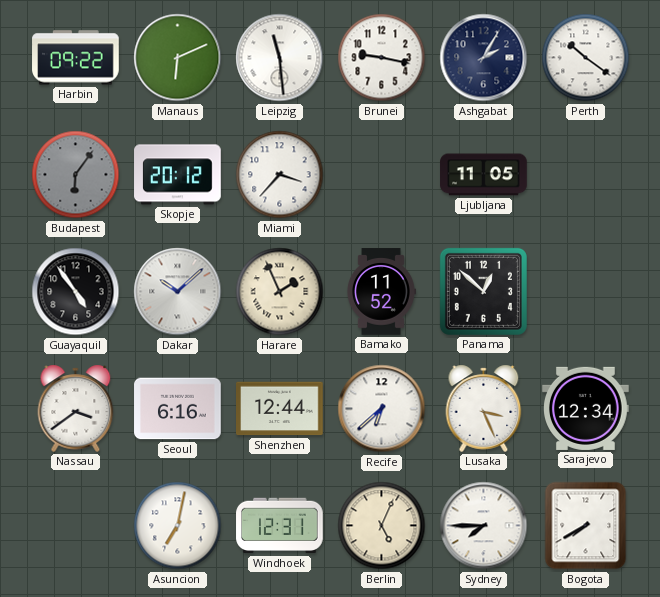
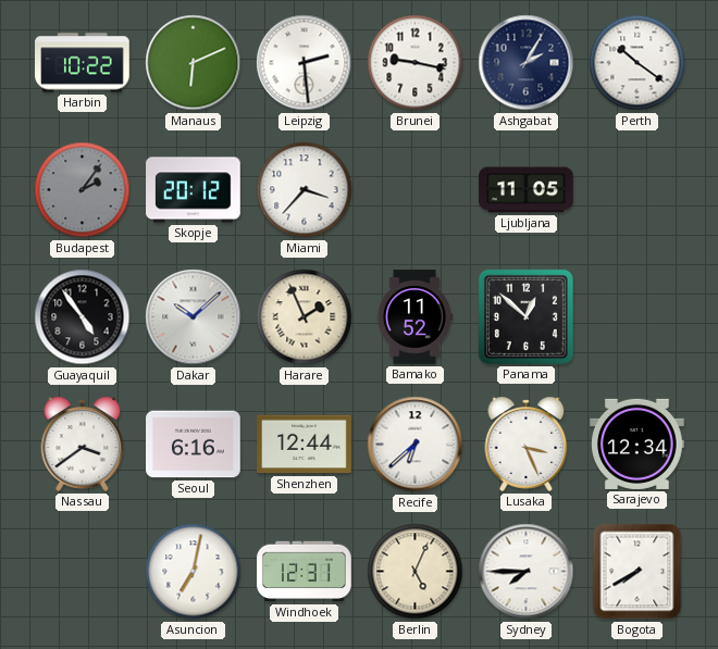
Harbin: 09:22 -> 10:22
Leipzig: 11:29 -> 2:29
Budapest: 6:06 -> 2:06
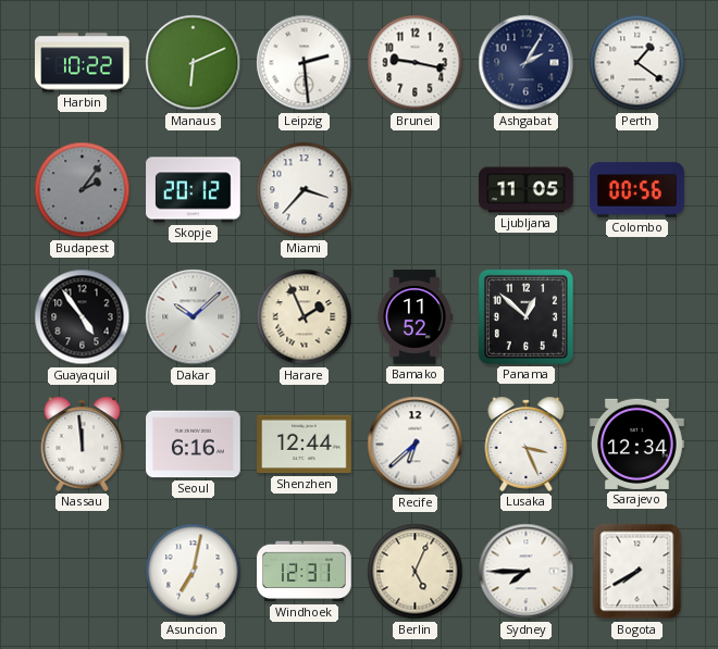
Perth: 10:21 -> 1:21
Colombo: none -> 00:56
Nassau: 3:39 -> 11:59
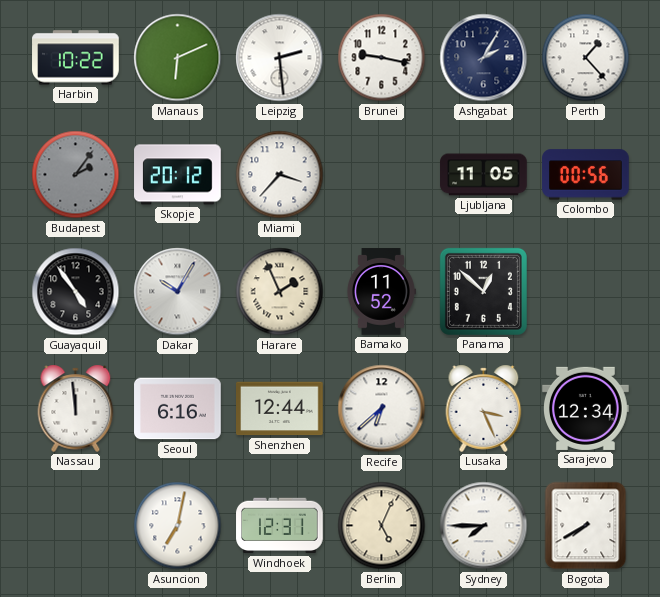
Perth: 1:21 -> 1:23
Dakar: 10:08 -> 10:05
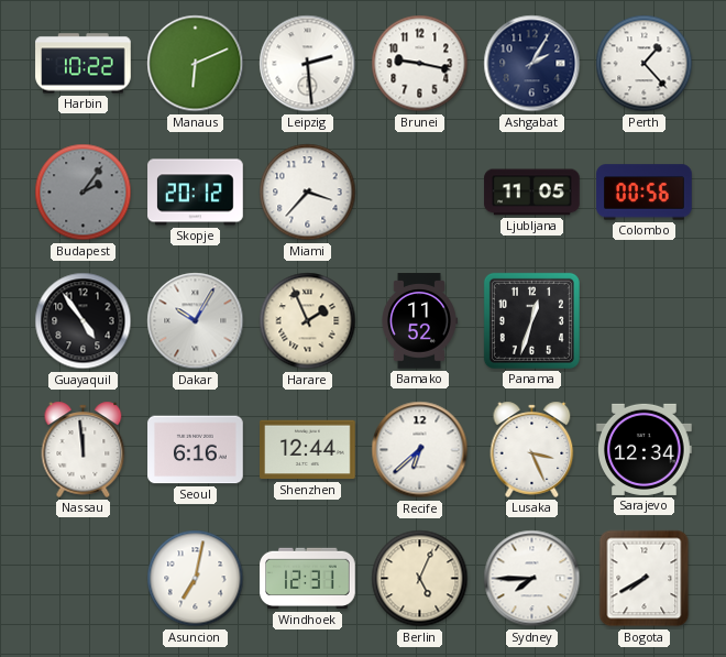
Panama: 12:52 -> 12:33
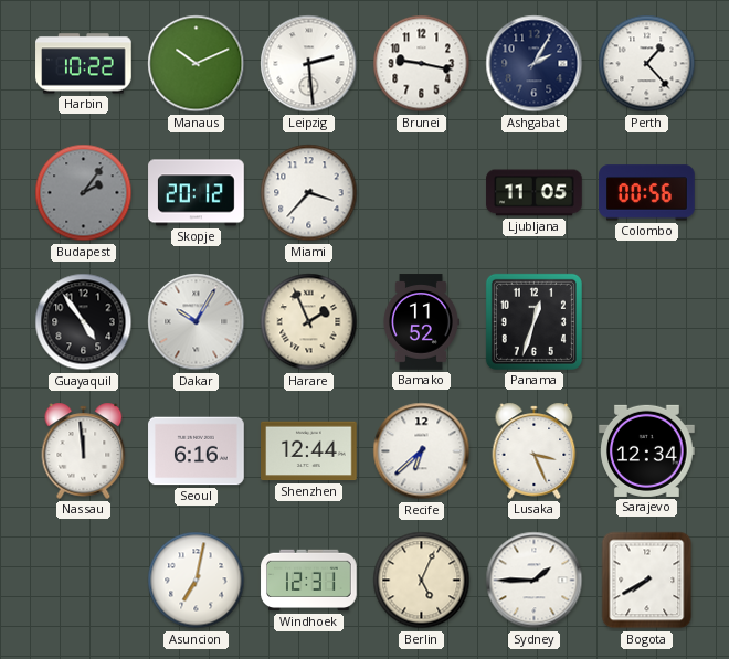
Manaus: 6:11 -> 10:11
Sydney: 7:45 -> 1:45
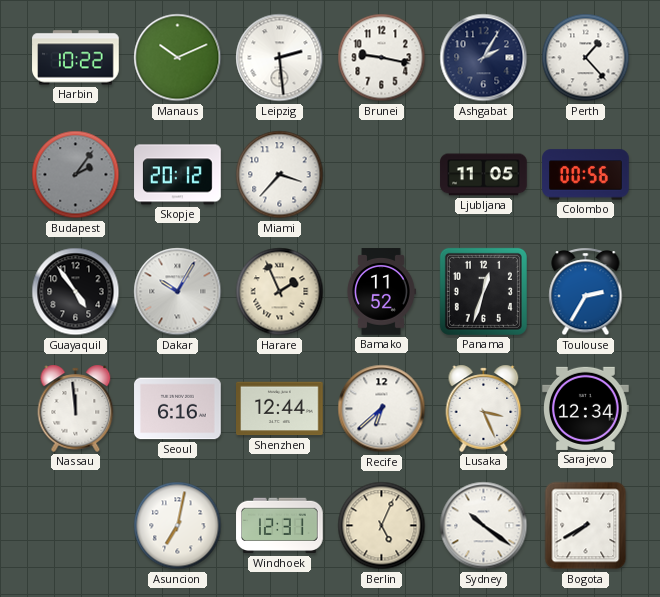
Toulouse: none -> 2:35
Sydney: 1:45 -> 10:21
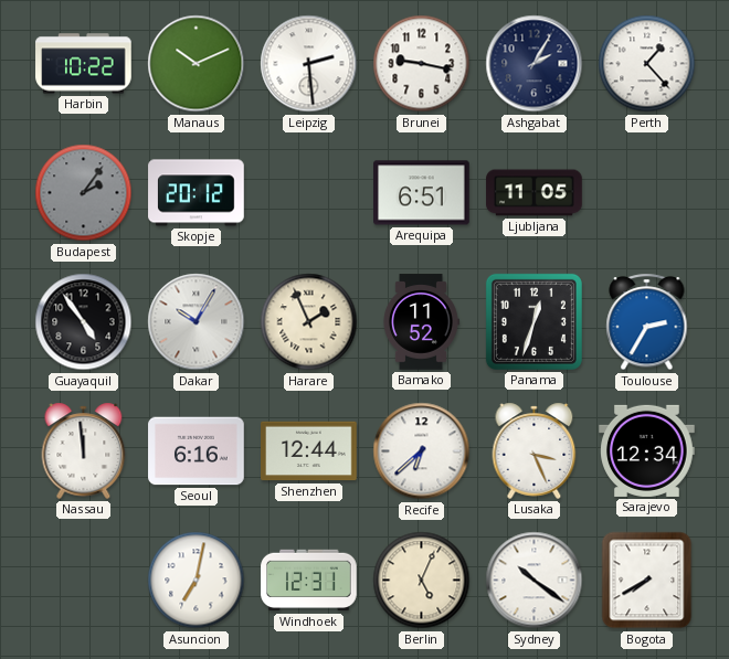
Miami: 3:37 -> none
Arequipa: none -> 6:51
Colombo: 00:56 -> none
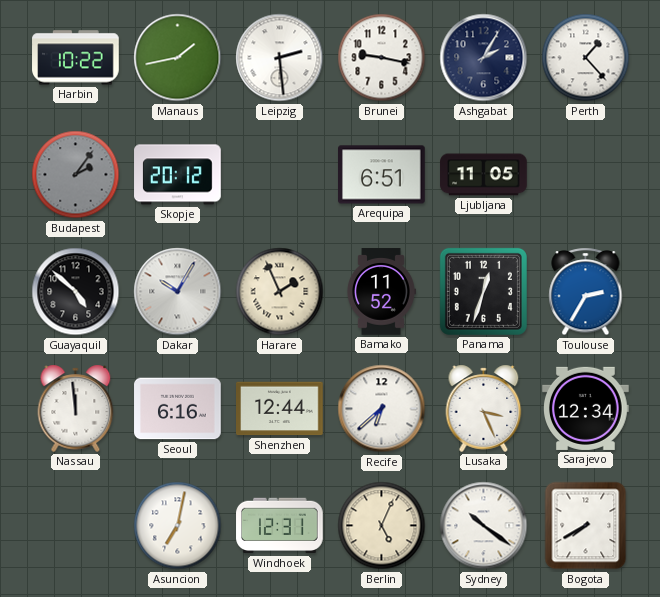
Manaus: 10:11 -> 1:43
Guayaquil: 4:54 -> 4:52
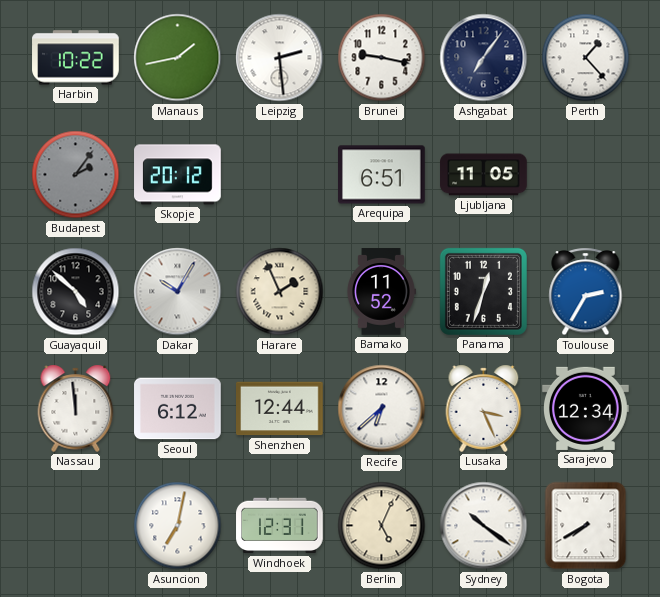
Ashgabat: 2:05 -> 7:06
Seoul: 6:16 -> 6:12
